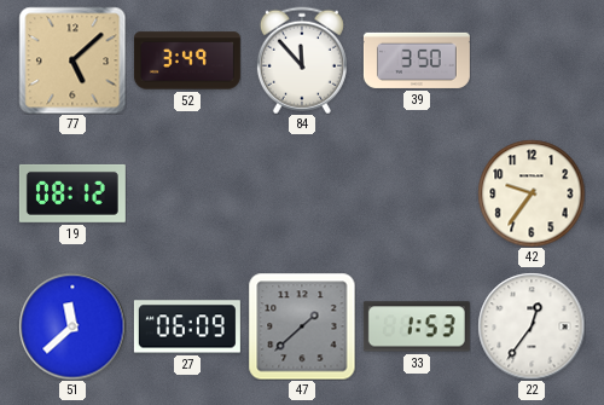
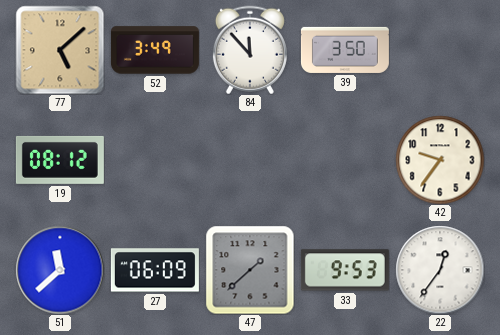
33: 1:53 -> 9:53
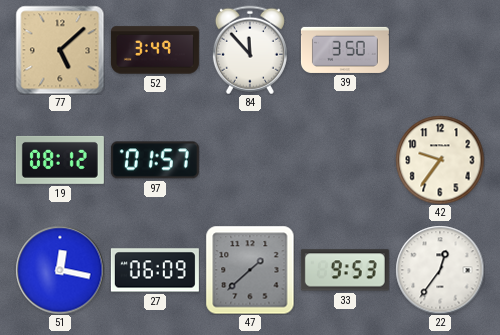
97: none -> 01:57
51: 11:38 -> 12:17
